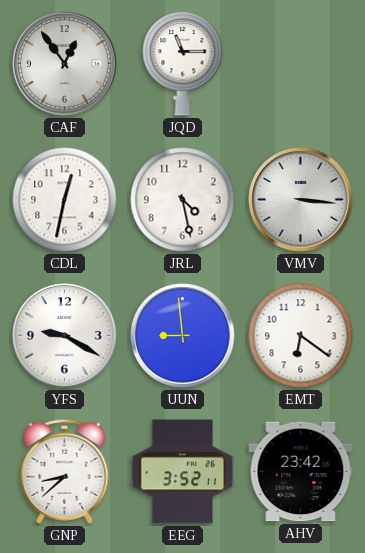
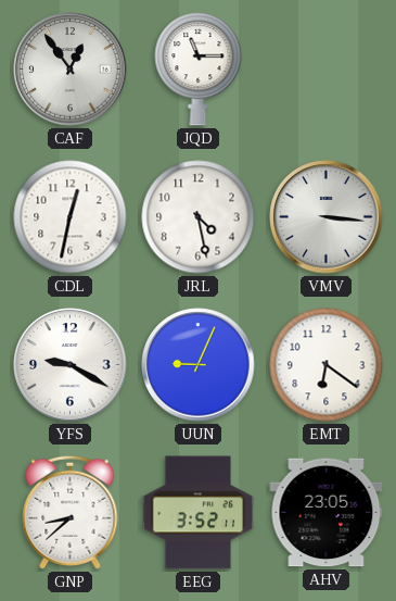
UUN: 8:59 -> 9:04
AHV: 23:42 -> 23:05
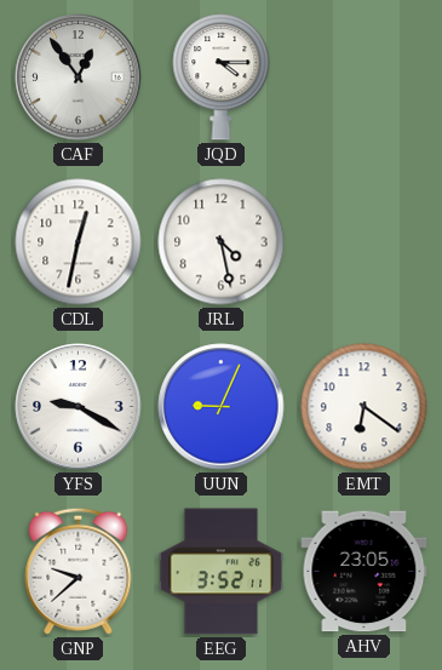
JQD: 11:15 -> 4:15
VMV: 3:16 -> none
GNP: 8:38 -> 9:38
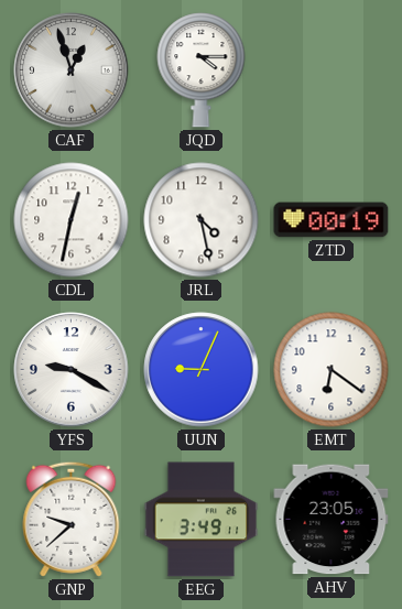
CAF: 12:54 -> 12:57
ZTD: none -> 00:19
EEG: 3:52 -> 3:49
